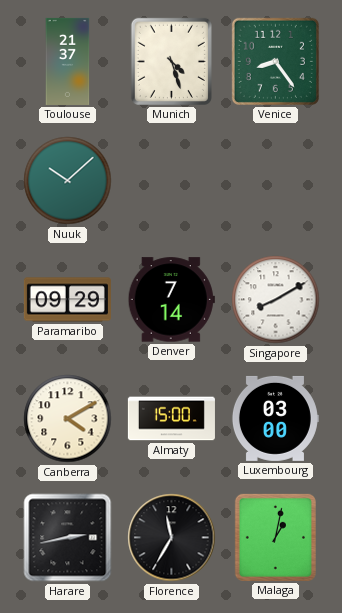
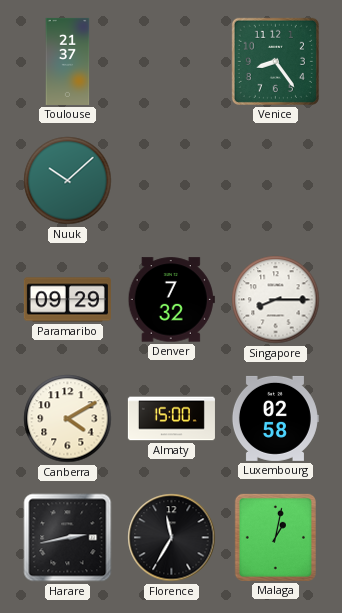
Munich: 4:27 -> none
Denver: 7:14 -> 7:32
Singapore: 8:10 -> 8:15
Luxembourg: 03:00 -> 02:58
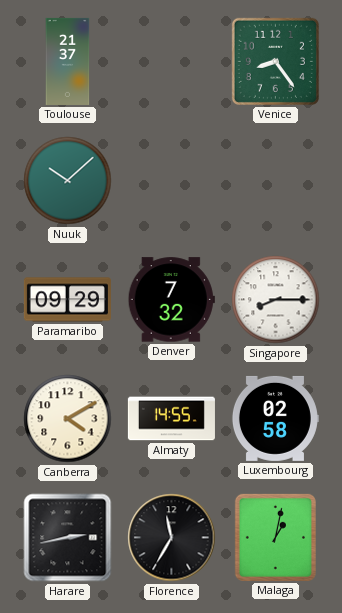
Almaty: 15:00 -> 14:55
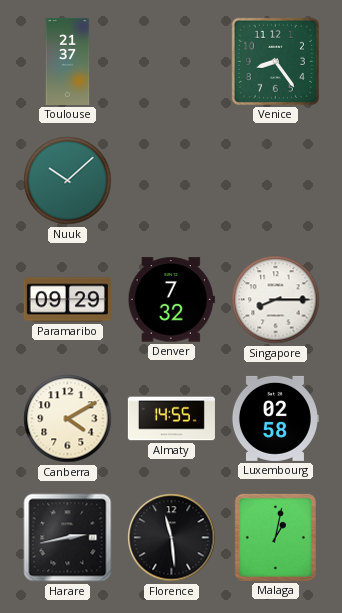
Florence: 11:35 -> 11:29
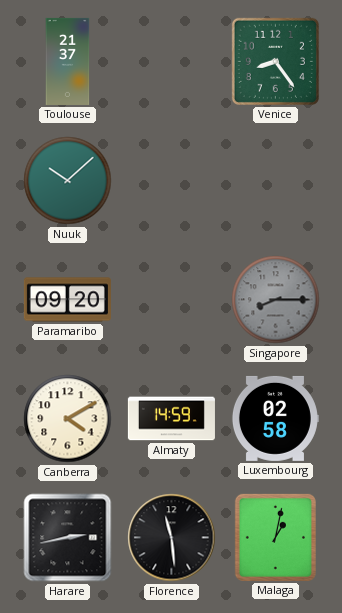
Paramaribo: 09:29 -> 09:20
Denver: 7:32 -> none
Singapore dial: white -> grey
Almaty: 14:55 -> 14:59
